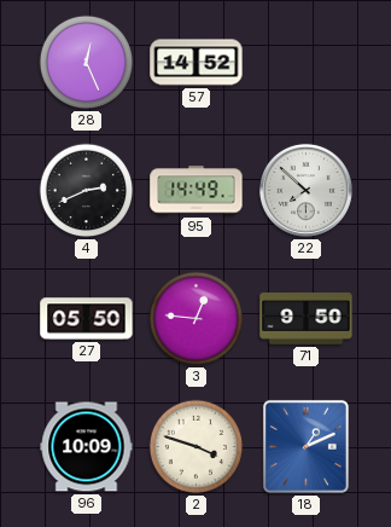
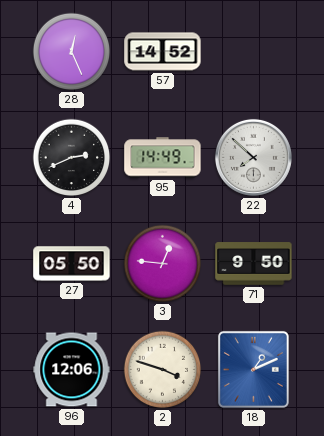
96: 10:09 -> 12:06
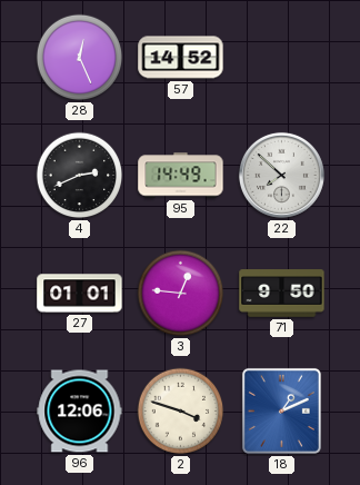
27: 05:50 -> 01:01
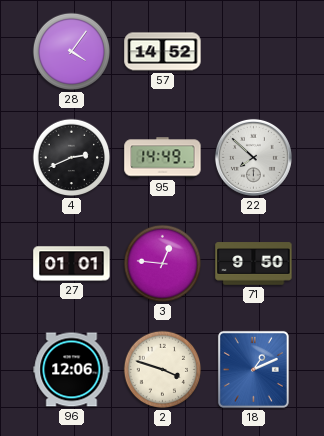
28: 12:26 -> 4:06
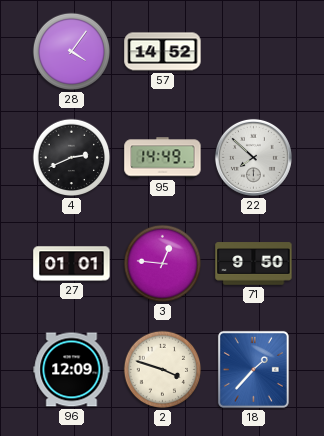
96: 12:06 -> 12:09
18: 1:11 -> 1:37
